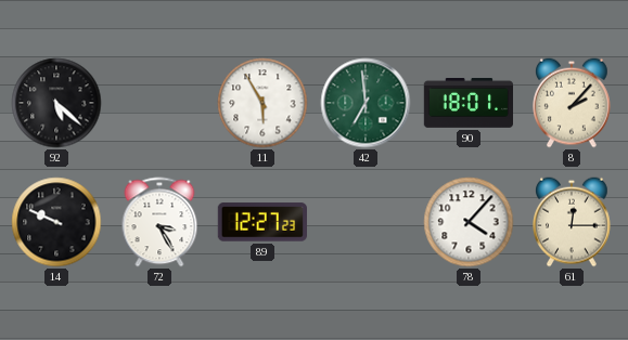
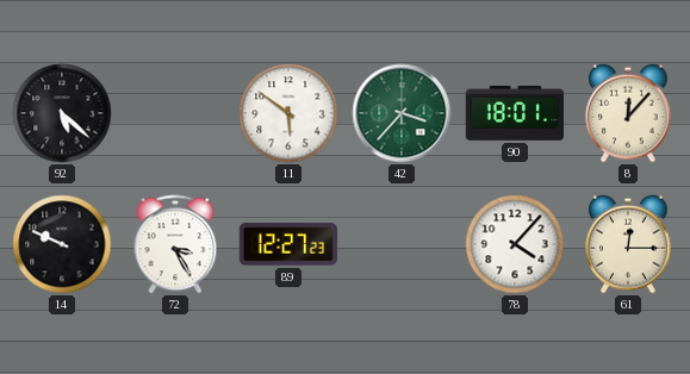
11: 5:55 -> 5:51
42: 6:59 -> 3:37
8: 2:07 -> 12:07
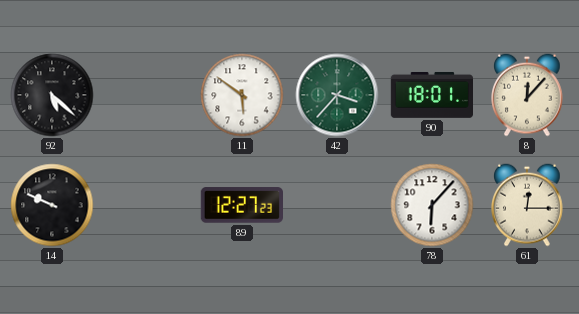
72: 3:25 -> none
78: 4:07 -> 6:07
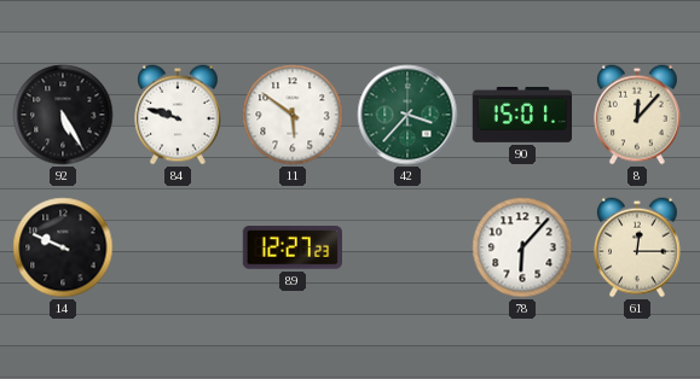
92: 5:22 -> 5:25
84: none -> 9:48
90: 18:01 -> 15:01
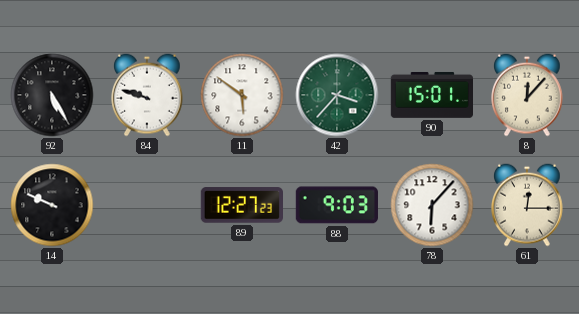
88: none -> 9:03
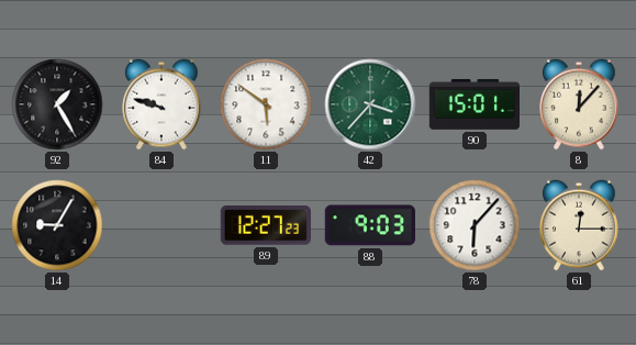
92: 5:25 -> 1:25
14: 9:49 -> 9:05
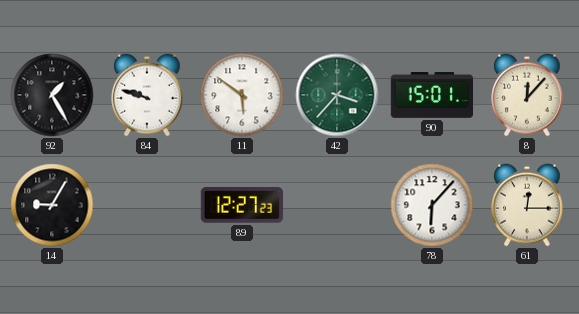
88: 9:03 -> none
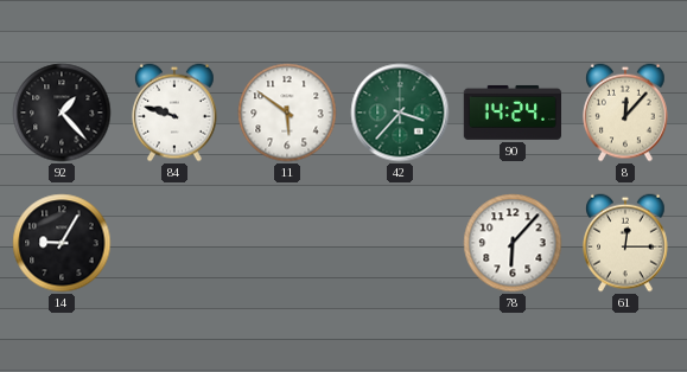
92: 1:25 -> 1:23
90: 15:01 -> 14:24
89: 12:27 -> none
